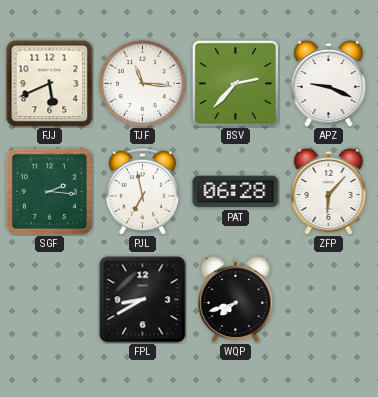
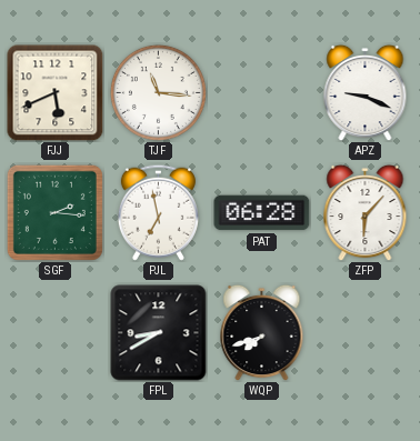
BSV: 2:37 -> none
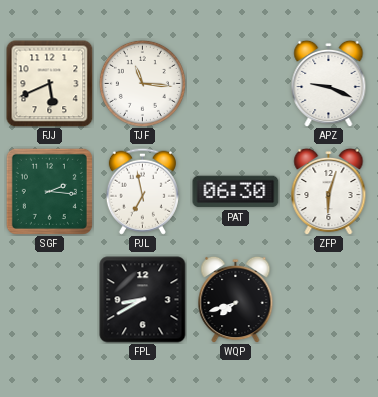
PAT: 06:28 -> 06:30
ZFP: 6:07 -> 6:03
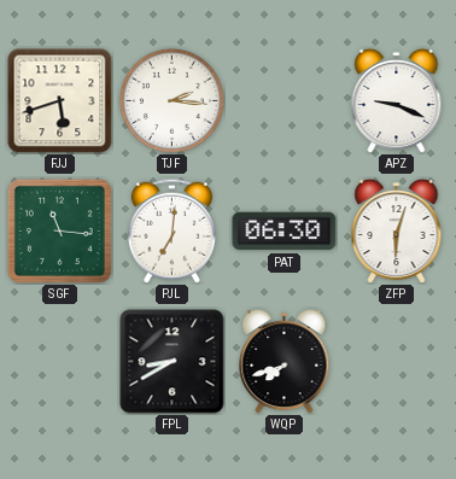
FJJ: 5:41 -> 5:42
TJF: 11:16 -> 2:16
SGF: 2:16 -> 11:16
PJL: 6:58 -> 7:01
